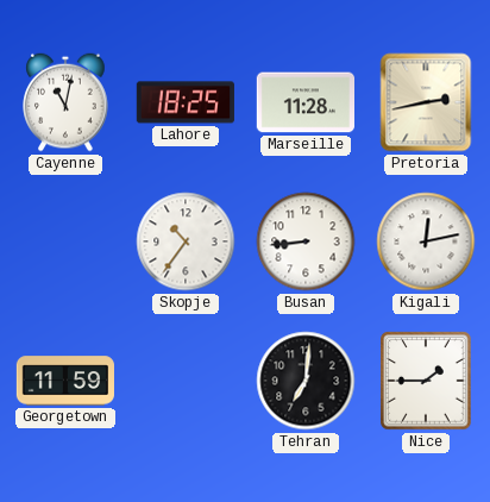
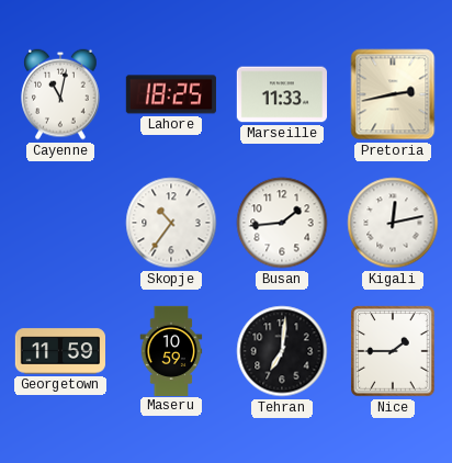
Marseille: 11:28 -> 11:33
Busan: 8:44 -> 1:44
Maseru: none -> 10:59
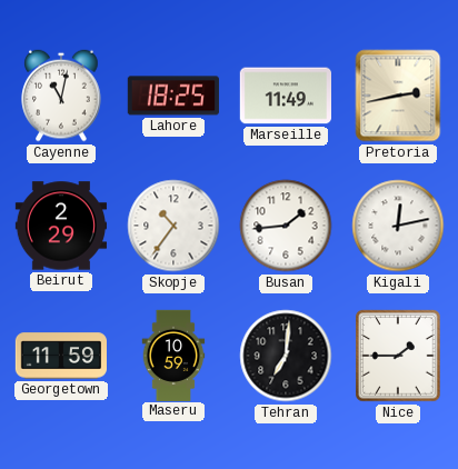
Marseille: 11:33 -> 11:49
Beirut: none -> 2:29
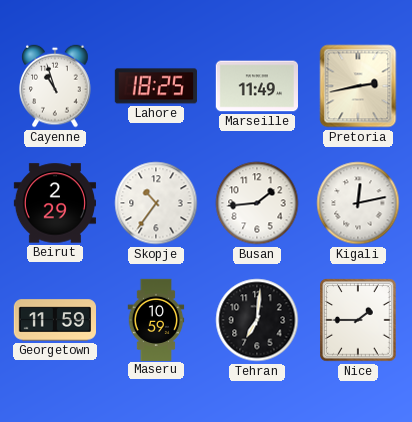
Cayenne: 11:02 -> 10:57
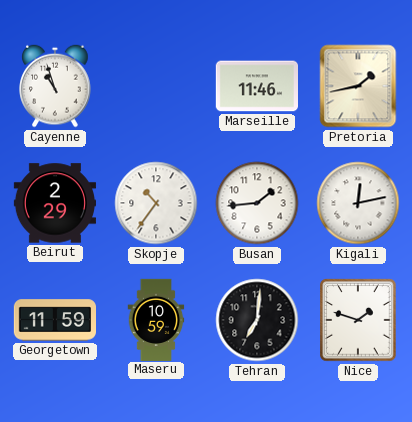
Lahore: 18:25 -> none
Marseille: 11:49 -> 11:46
Pretoria: 2:43 -> 1:43
Nice: 1:45 -> 1:48
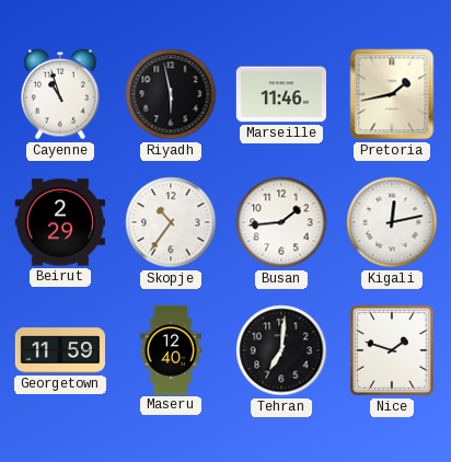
Riyadh: none -> 5:58
Maseru: 10:59 -> 12:40
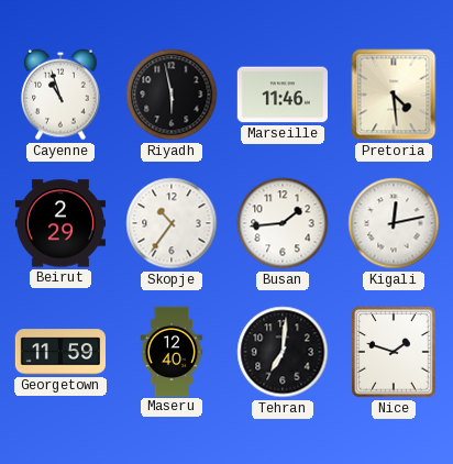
Pretoria: 1:43 -> 4:29
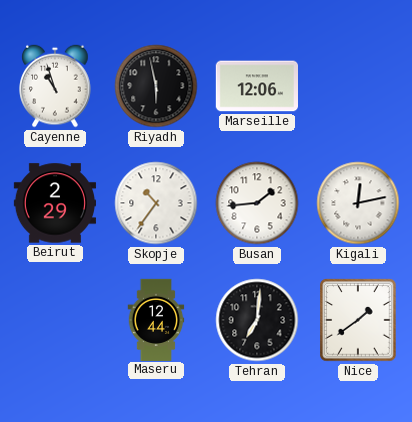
Marseille: 11:46 -> 12:06
Pretoria: 4:29 -> none
Georgetown: 11:59 -> none
Maseru: 12:40 -> 12:44
Nice: 1:48 -> 1:39
